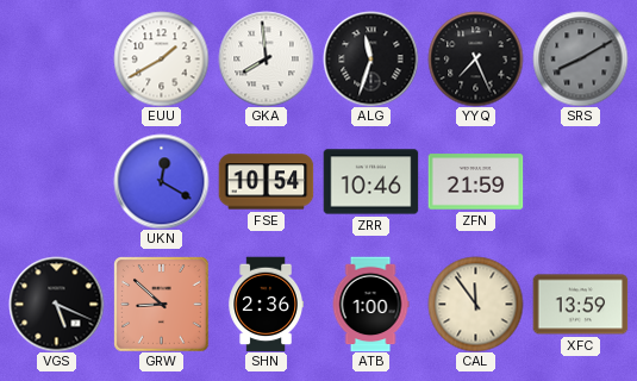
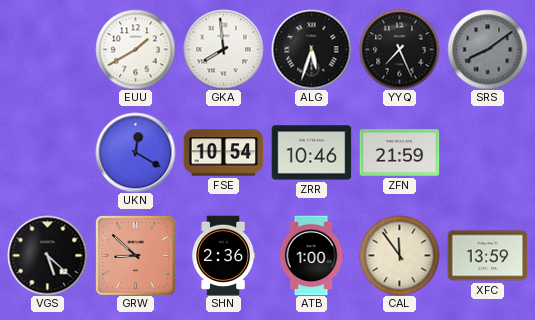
ALG: 11:33 -> 5:33
SRS: 8:10 -> 8:09
VGS: 5:19 -> 5:22
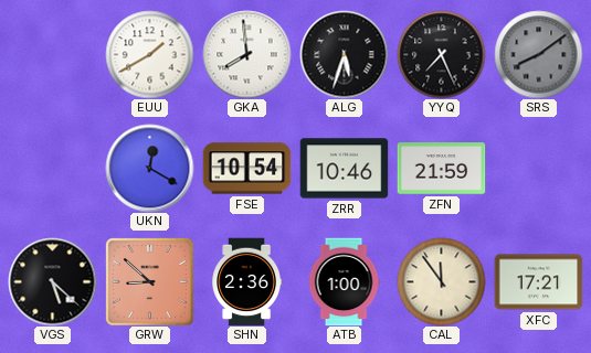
XFC: 13:59 -> 17:21
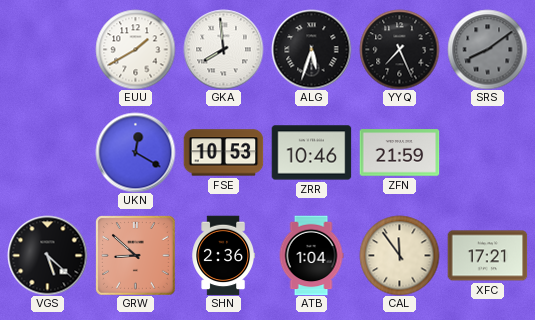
FSE: 10:54 -> 10:53
ATB: 1:00 -> 1:04
